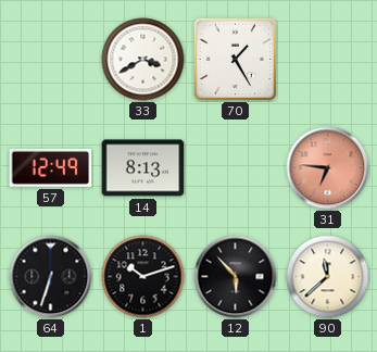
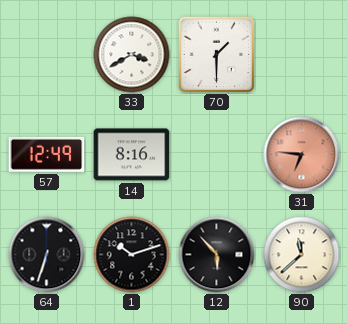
70: 1:25 -> 1:30
14: 8:13 -> 8:16
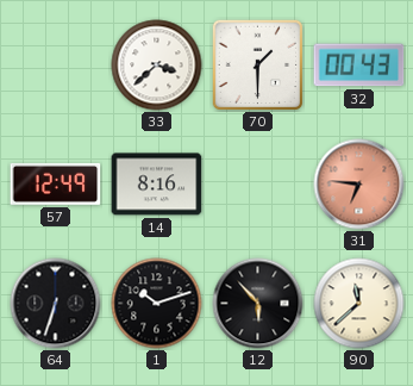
33: 3:40 -> 3:38
32: none -> 00:43
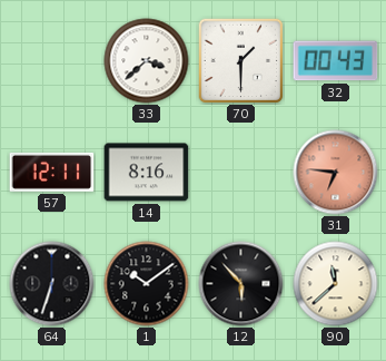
57: 12:49 -> 12:11
1: 10:12 -> 10:09
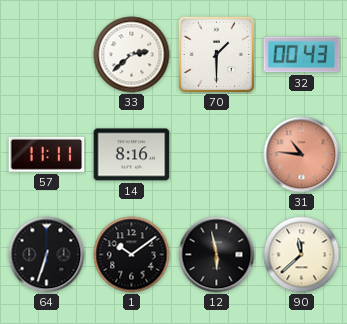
33: 3:38 -> 2:38
57: 12:11 -> 11:11
31: 6:46 -> 10:46
12: 5:53 -> 5:58
